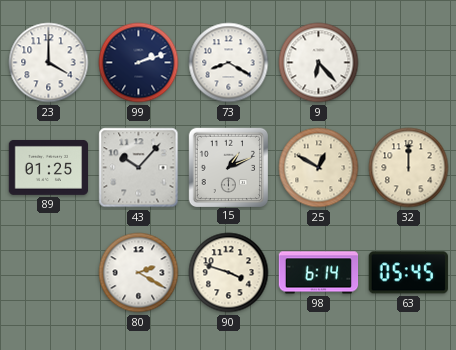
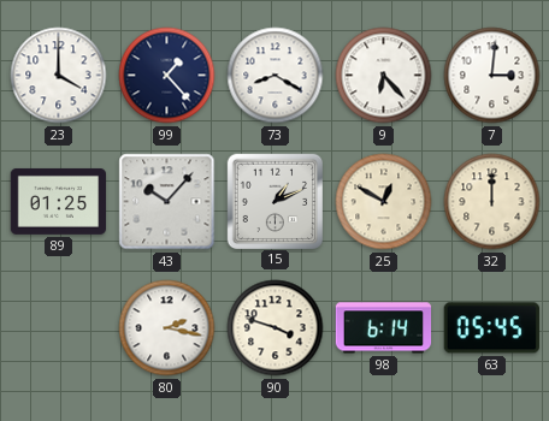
99: 2:12 -> 1:23
7: none -> 3:01
80: 2:20 -> 2:17
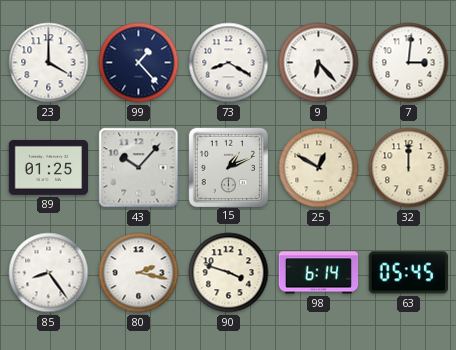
85: none -> 8:24
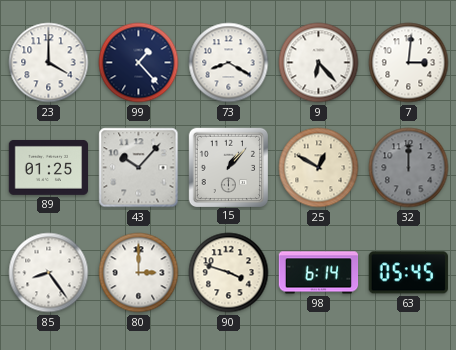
15: 1:11 -> 1:07
32 dial: cream -> grey
80: 2:17 -> 3:00
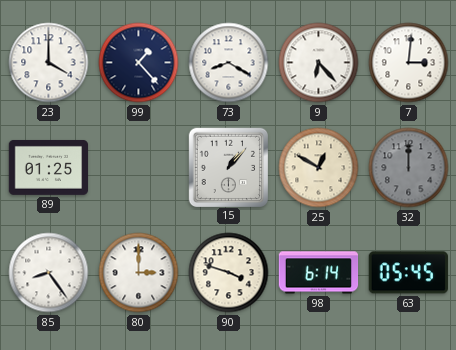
43: 10:07 -> none
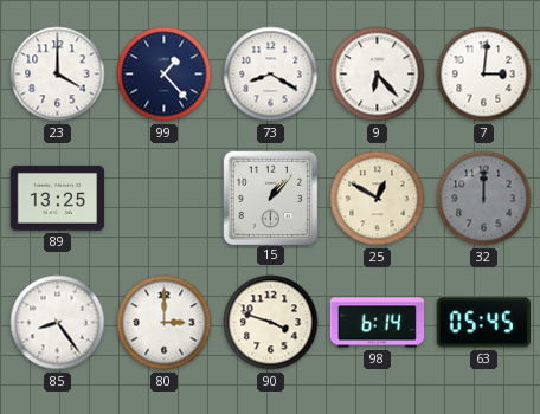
89: 01:25 -> 13:25
